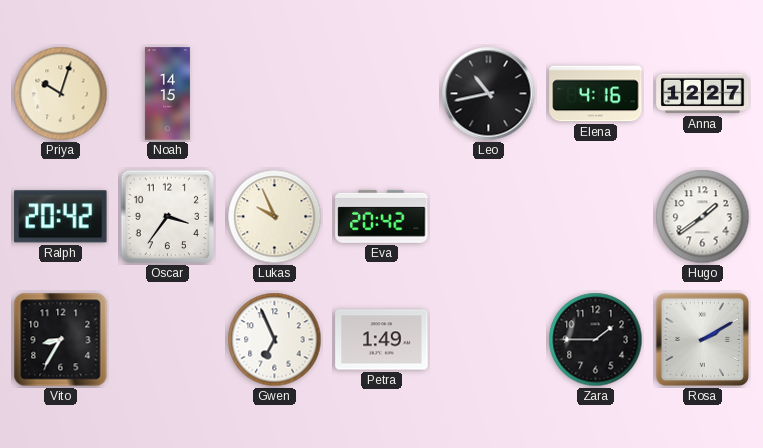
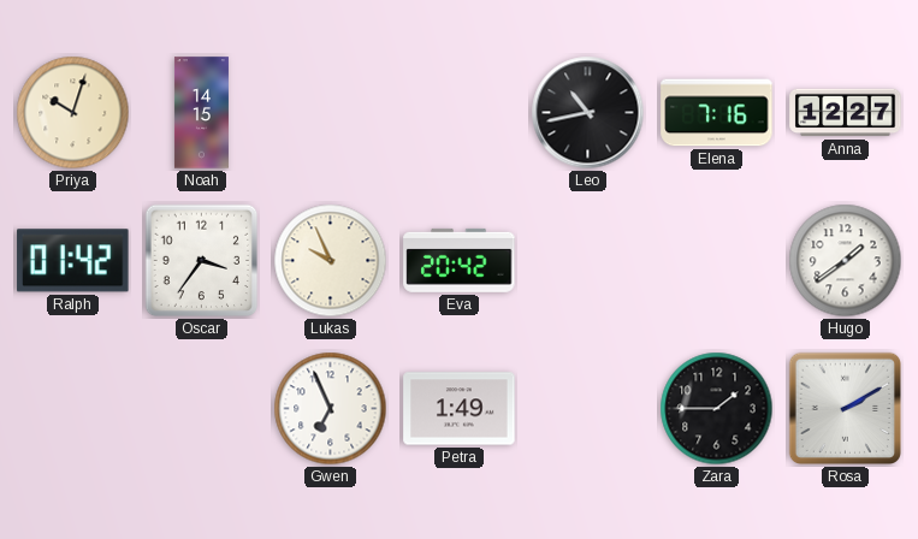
Elena: 4:16 -> 7:16
Ralph: 20:42 -> 01:42
Vito: 8:35 -> none
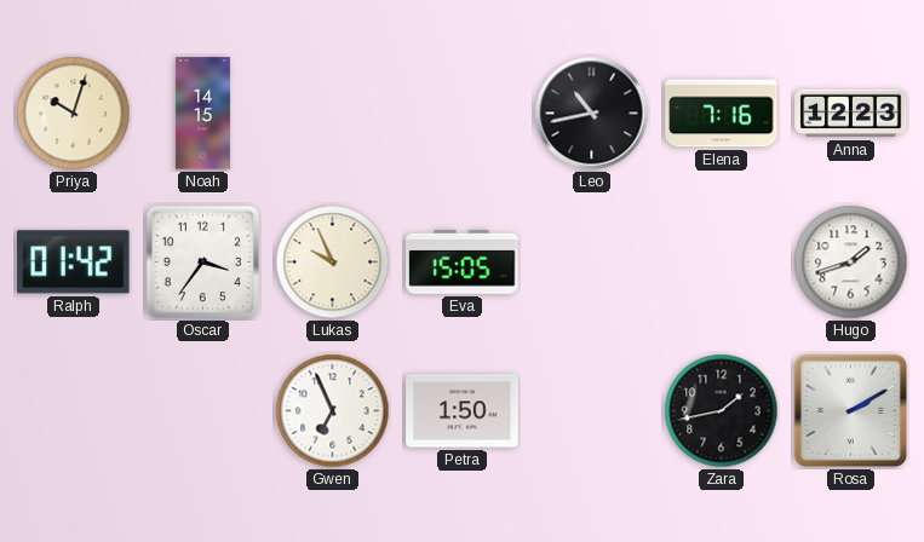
Anna: 12:27 -> 12:23
Eva: 20:42 -> 15:05
Hugo: 1:39 -> 1:42
Petra: 1:49 -> 1:50
Zara: 1:45 -> 1:43
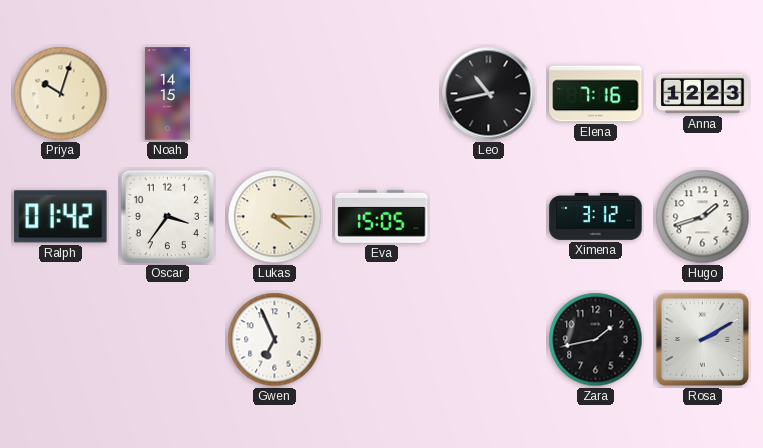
Lukas: 9:56 -> 4:15
Ximena: none -> 3:12
Petra: 1:50 -> none
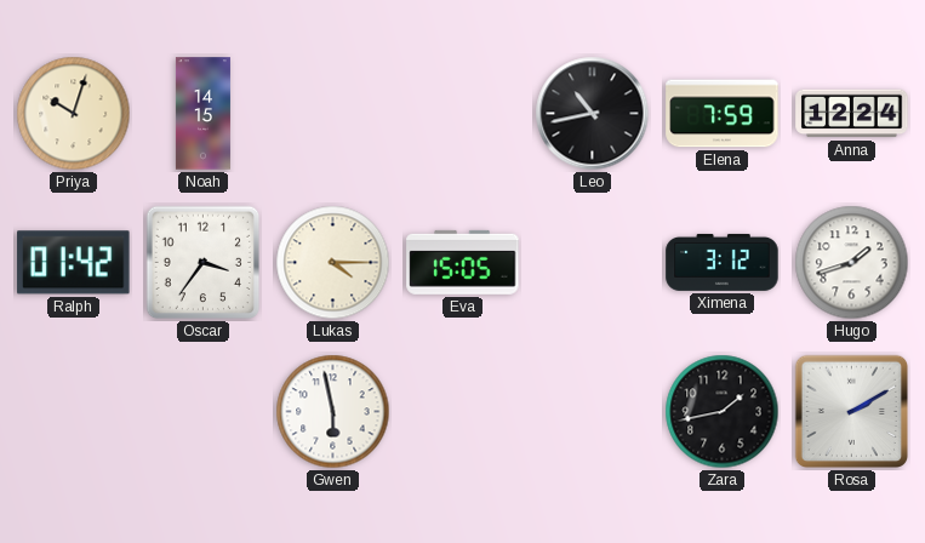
Elena: 7:16 -> 7:59
Anna: 12:23 -> 12:24
Gwen: 6:56 -> 5:58
